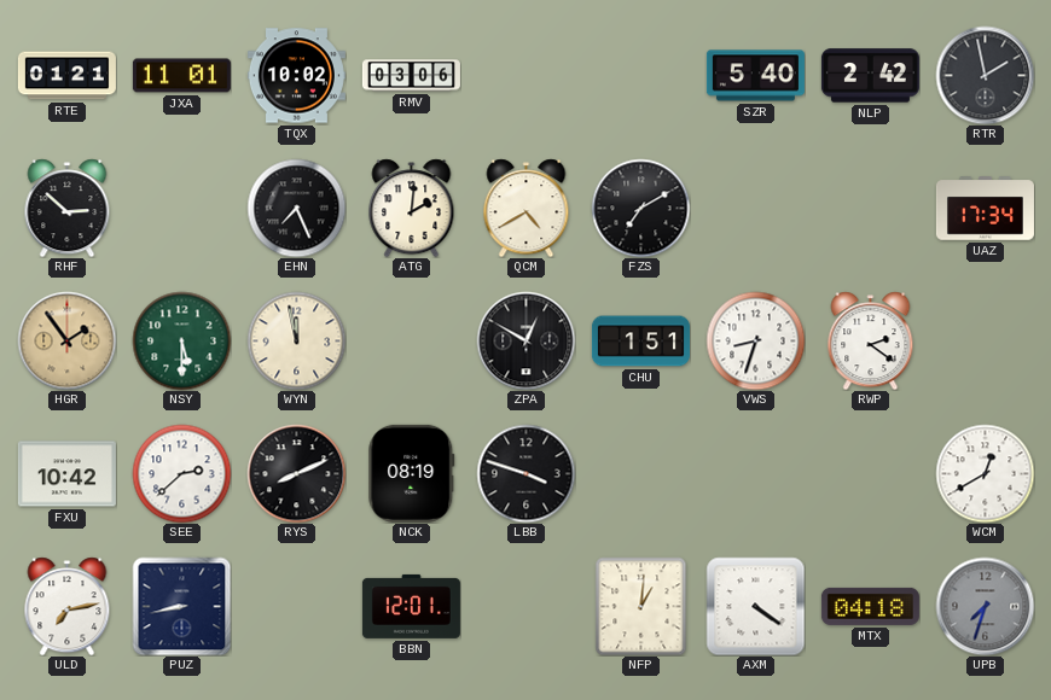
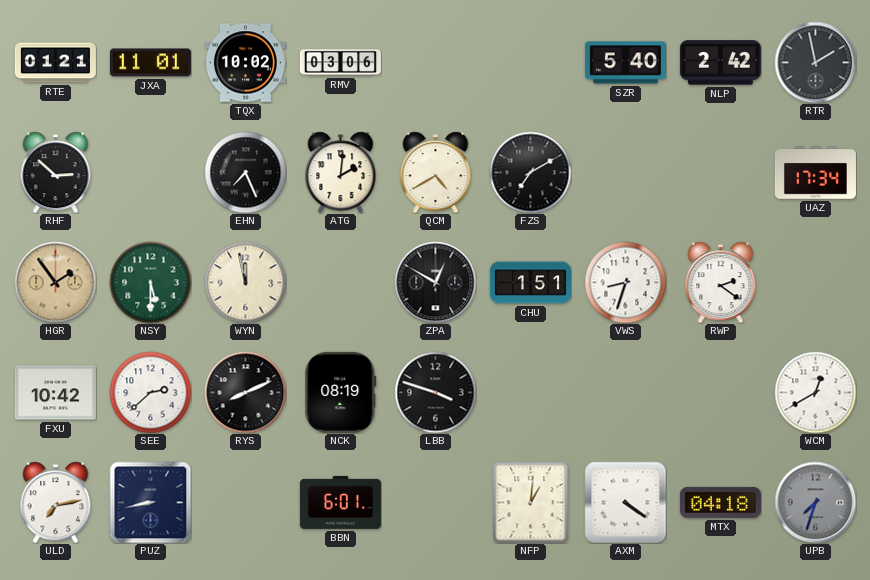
BBN: 12:01 -> 6:01
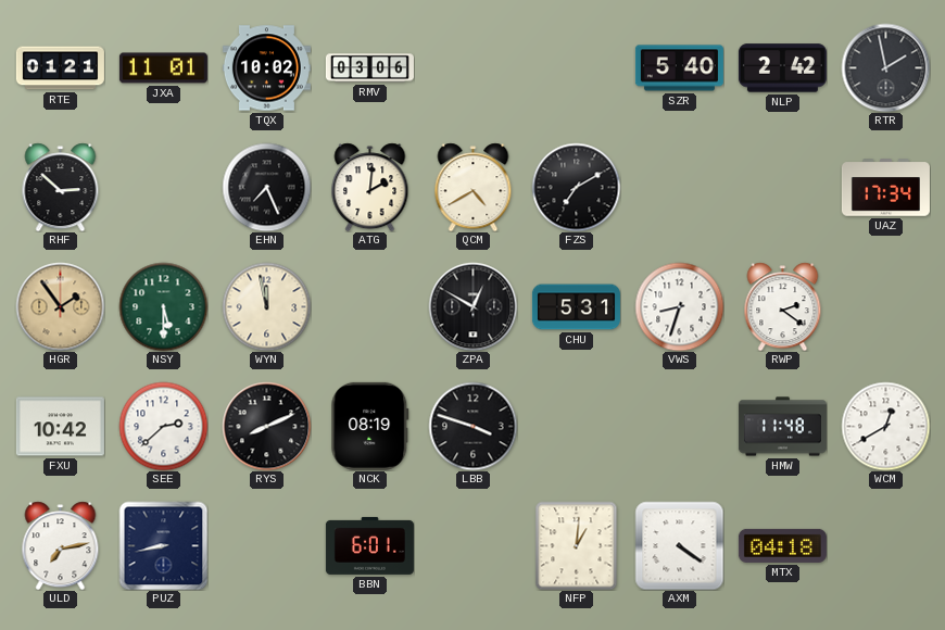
CHU: 1:51 -> 5:31
HMW: none -> 11:48
UPB: 7:33 -> none
